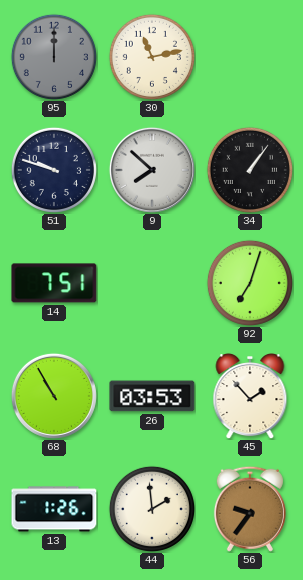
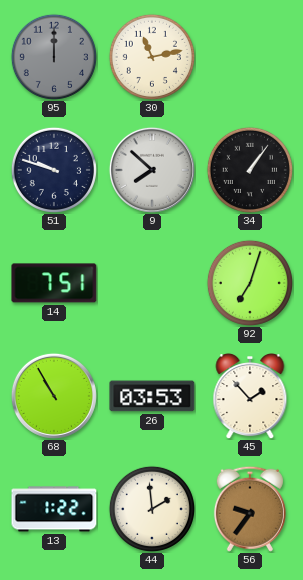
13: 1:26 -> 1:22
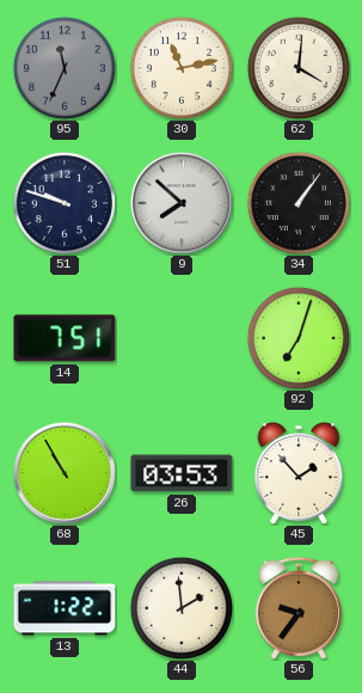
95: 12:00 -> 11:34
62: none -> 4:01
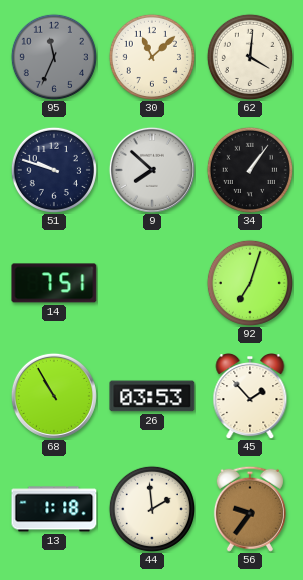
30: 11:13 -> 11:08
13: 1:22 -> 1:18
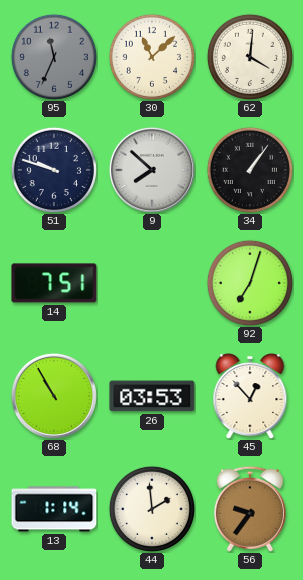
45: 1:53 -> 12:53
13: 1:18 -> 1:14
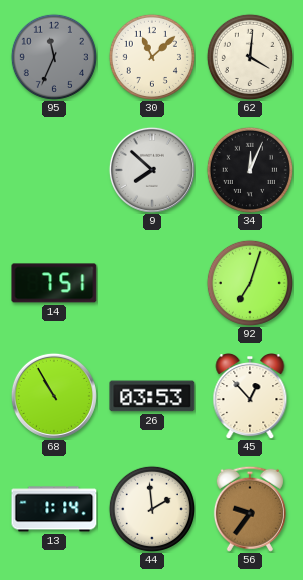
51: 9:48 -> none
34: 1:06 -> 12:04
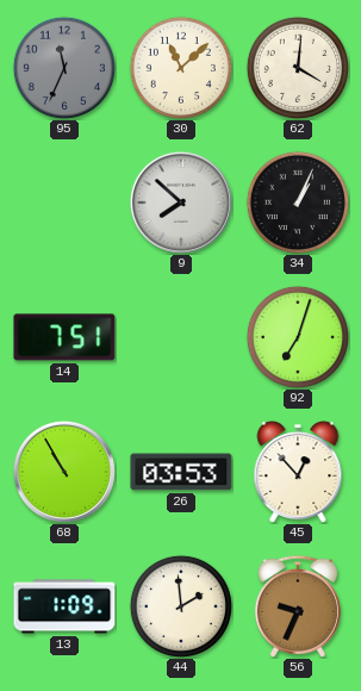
34: 12:04 -> 1:04
13: 1:14 -> 1:09
56: 9:36 -> 9:34
